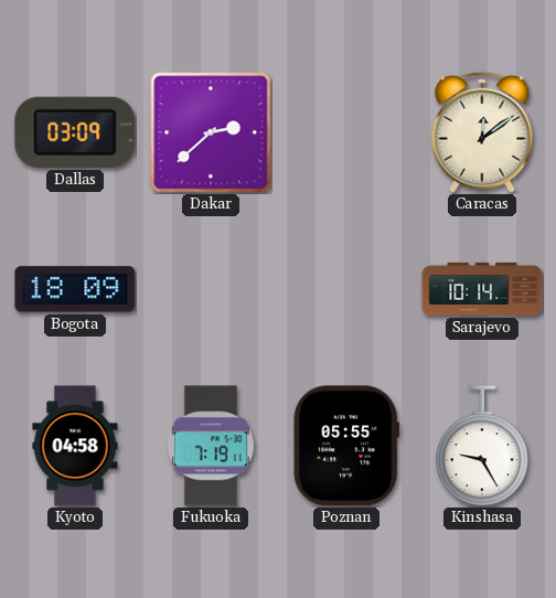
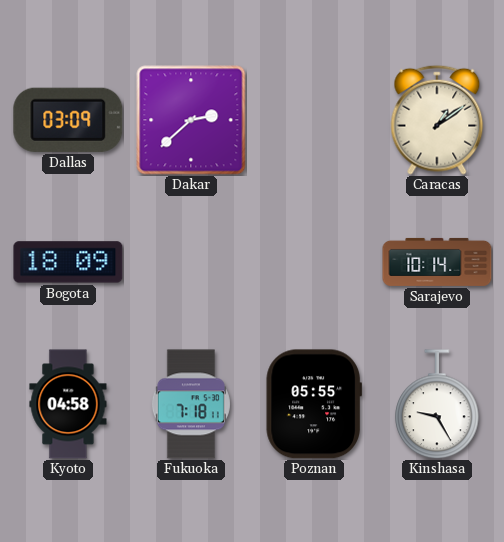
Caracas: 12:09 -> 1:09
Fukuoka: 7:19 -> 7:18
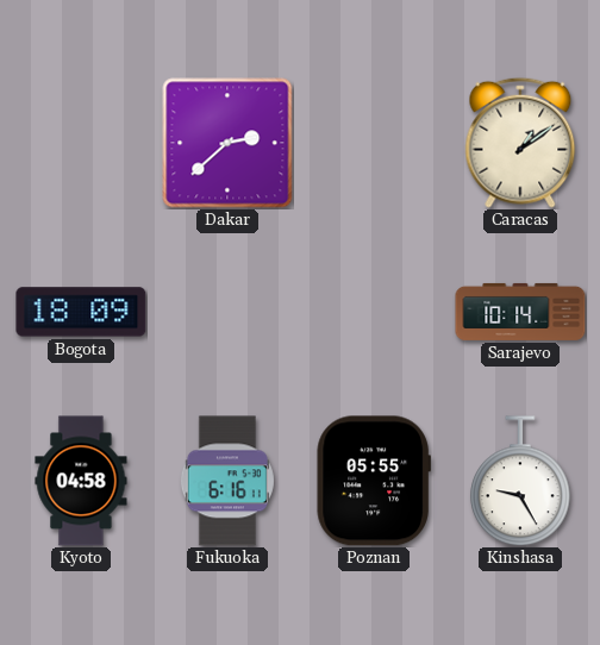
Dallas: 03:09 -> none
Fukuoka: 7:18 -> 6:16
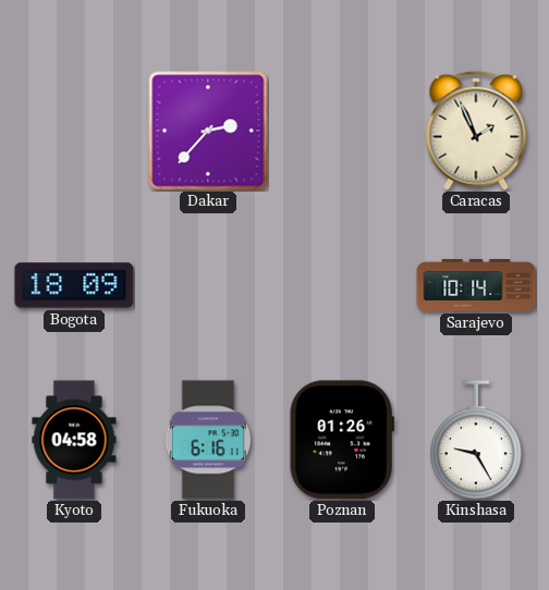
Dakar: 2:38 -> 2:37
Caracas: 1:09 -> 1:56
Poznan: 05:55 -> 01:26
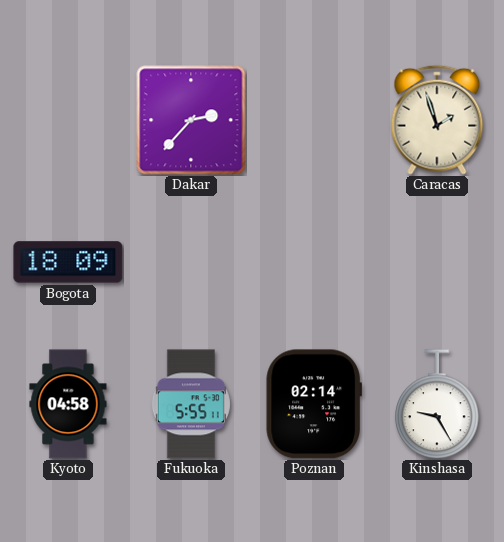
Caracas: 1:56 -> 1:57
Sarajevo: 10:14 -> none
Fukuoka: 6:16 -> 5:55
Poznan: 01:26 -> 02:14
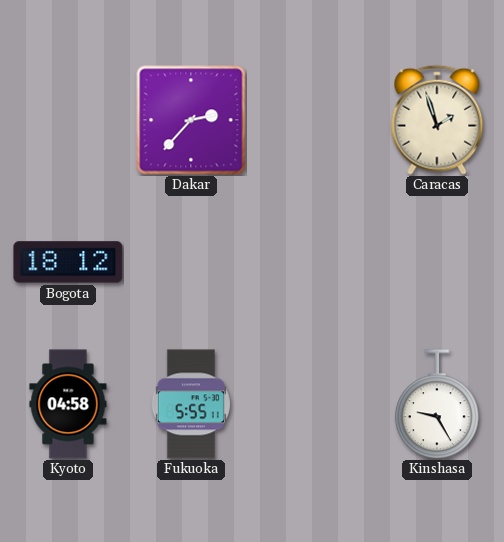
Bogota: 18:09 -> 18:12
Poznan: 02:14 -> none
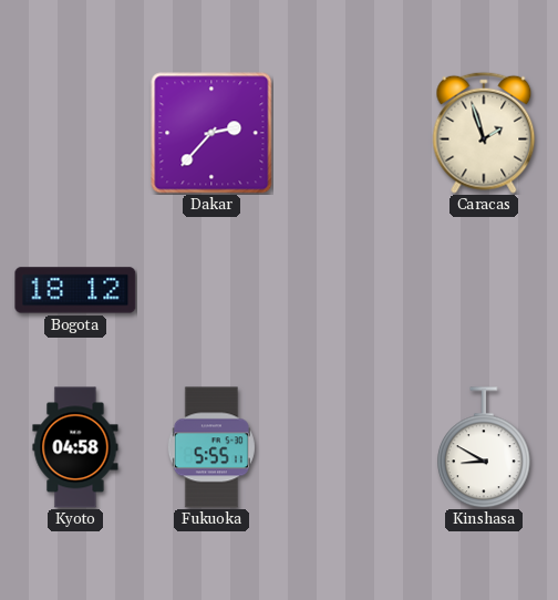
Kinshasa: 9:25 -> 8:50
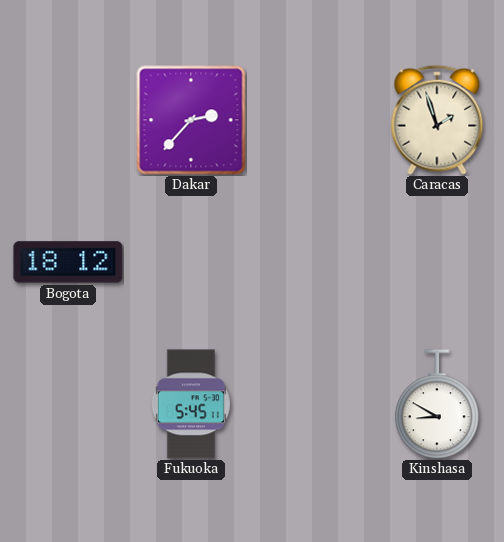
Kyoto: 04:58 -> none
Fukuoka: 5:55 -> 5:45
